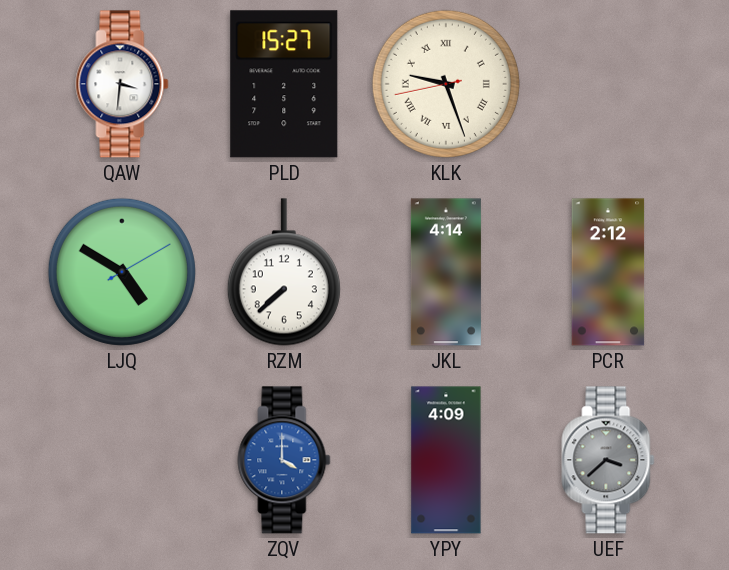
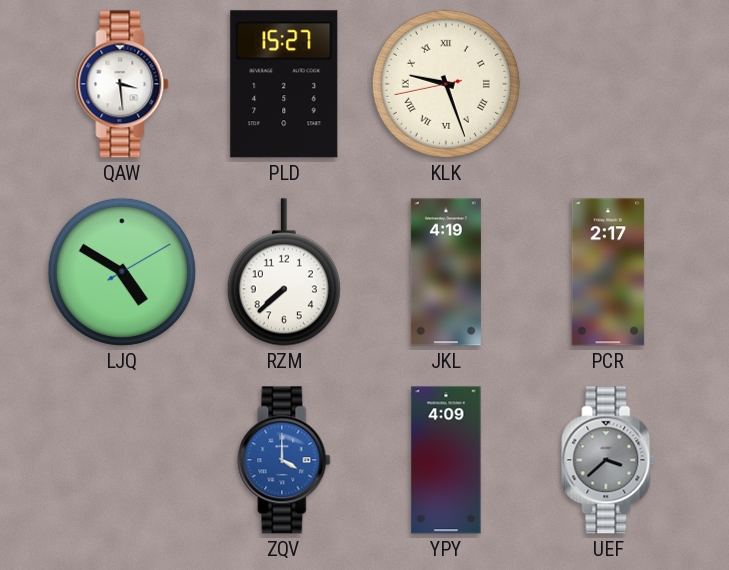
QAW: 3:31 -> 3:29
JKL: 4:14 -> 4:19
PCR: 2:12 -> 2:17
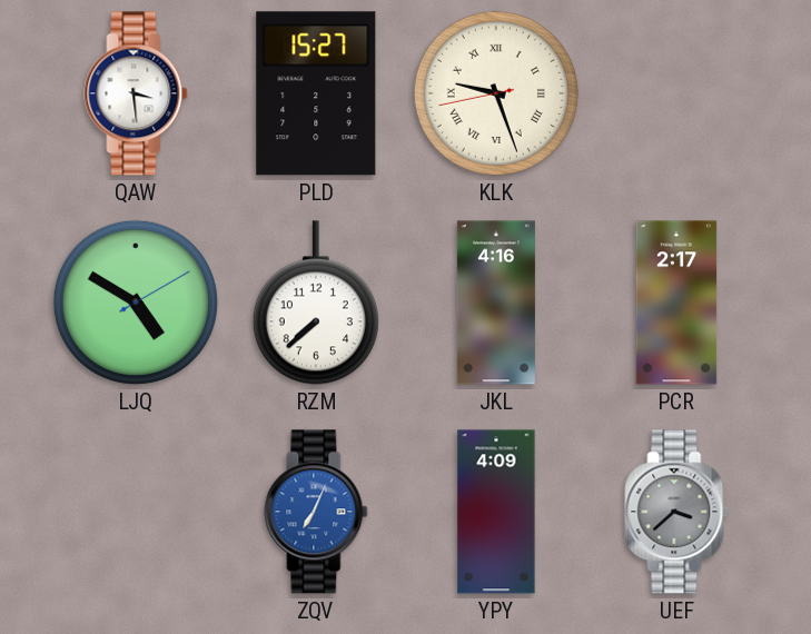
JKL: 4:19 -> 4:16
ZQV: 4:00 -> 7:04
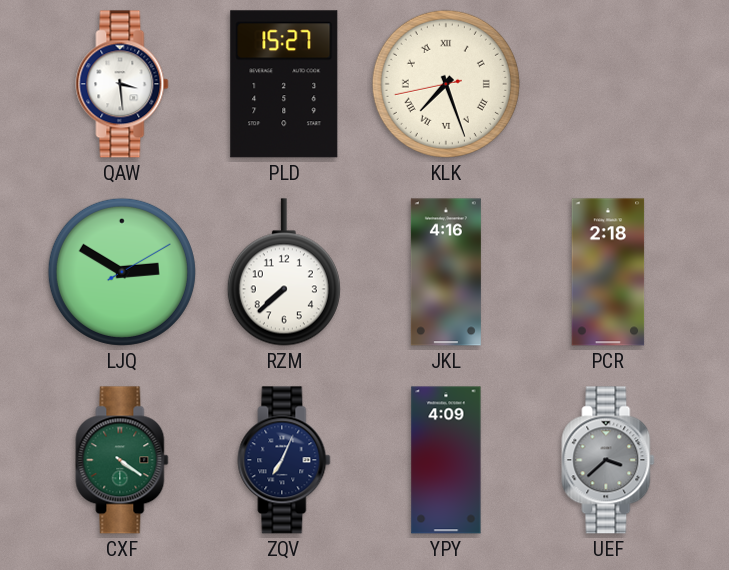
KLK: 9:26 -> 7:26
LJQ: 4:50 -> 2:50
PCR: 2:17 -> 2:18
CXF: none -> 4:21
ZQV dial: blue -> navy
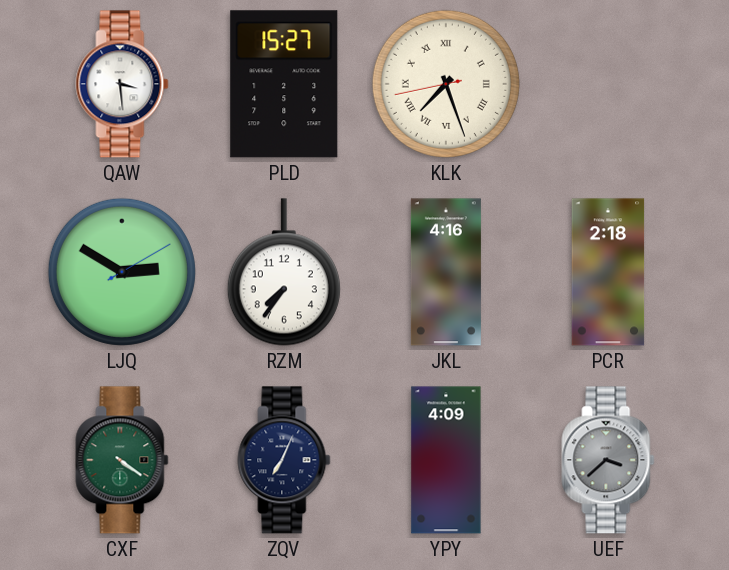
RZM: 7:38 -> 7:36
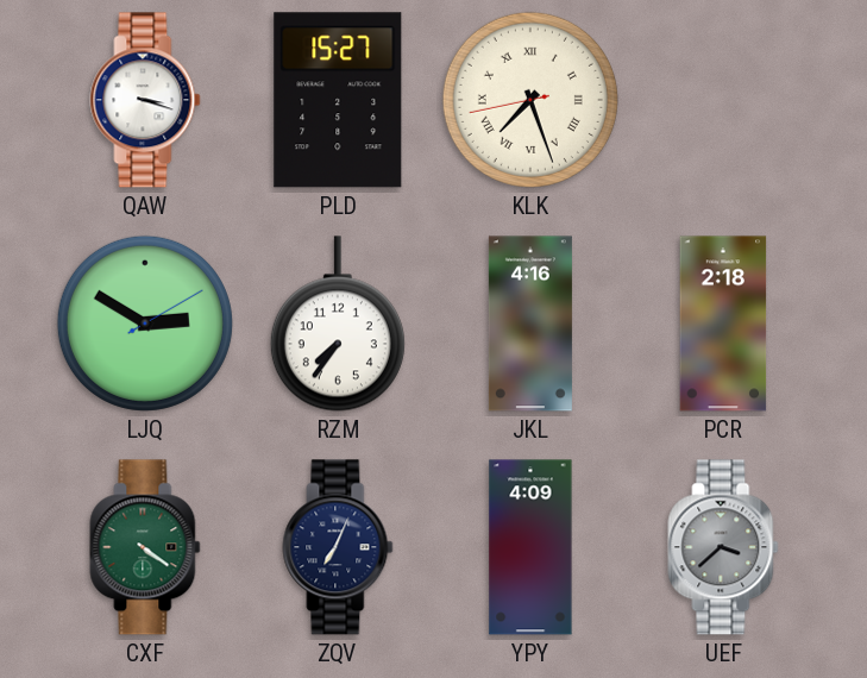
QAW: 3:29 -> 3:18
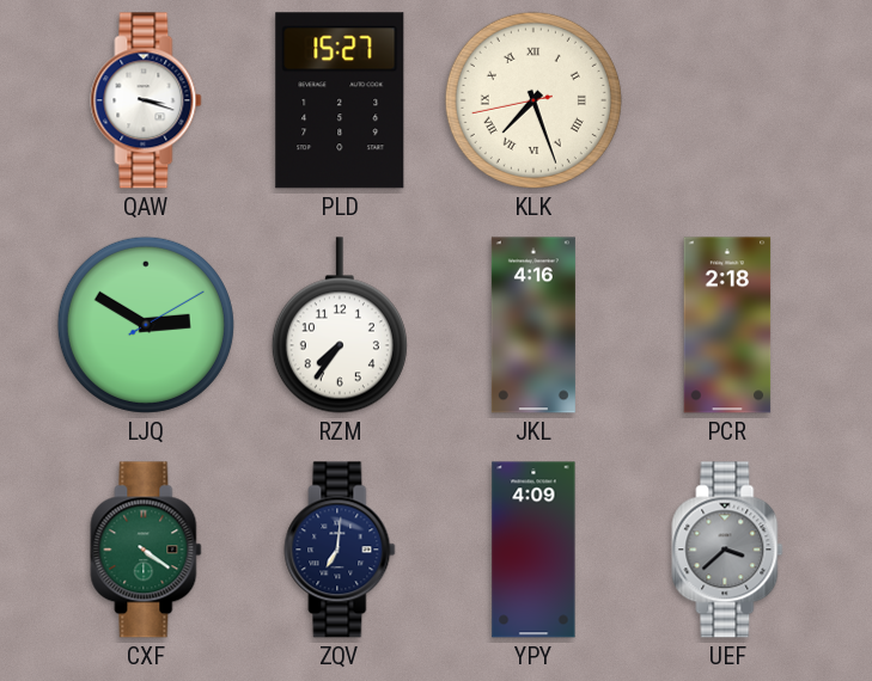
ZQV: 7:04 -> 7:01
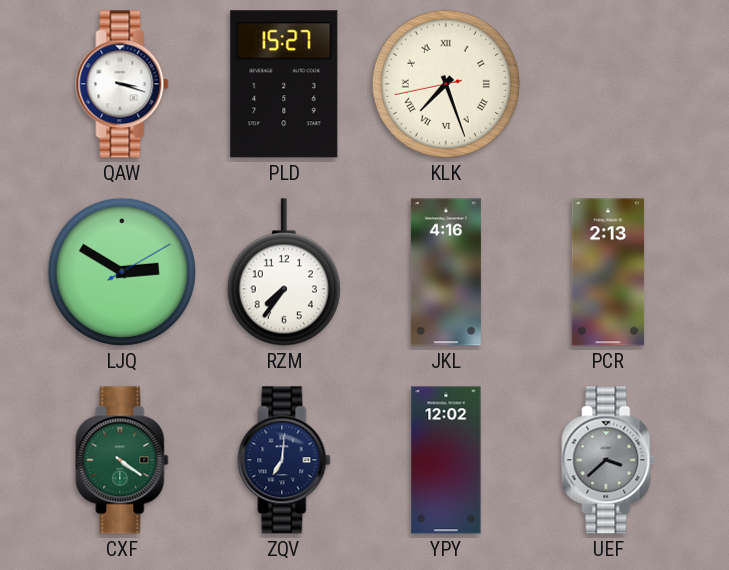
PCR: 2:18 -> 2:13
YPY: 4:09 -> 12:02
